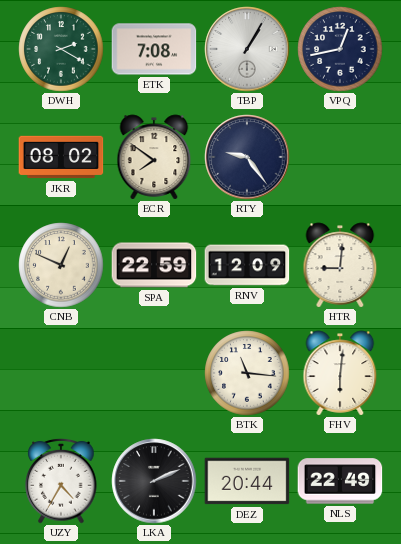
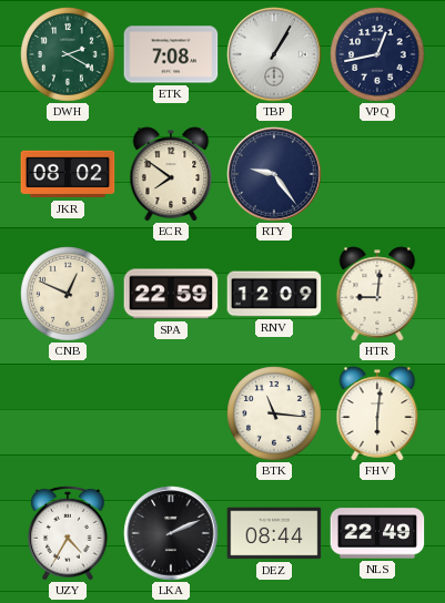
DEZ: 20:44 -> 08:44
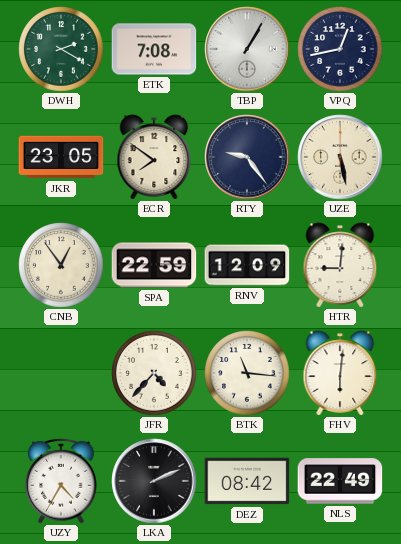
JKR: 08:02 -> 23:05
UZE: none -> 5:28
CNB: 12:49 -> 12:54
JFR: none -> 4:37
DEZ: 08:44 -> 08:42
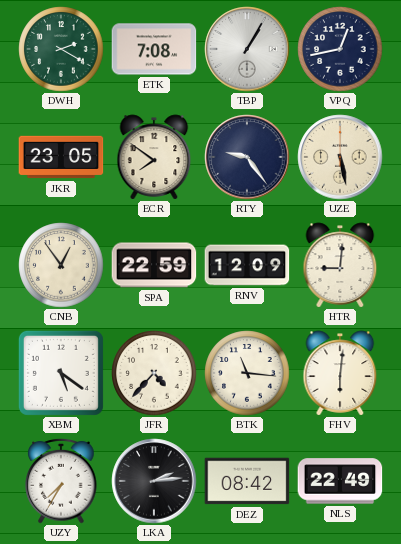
XBM: none -> 5:21
UZY: 4:35 -> 7:35
LKA: 2:11 -> 2:14
